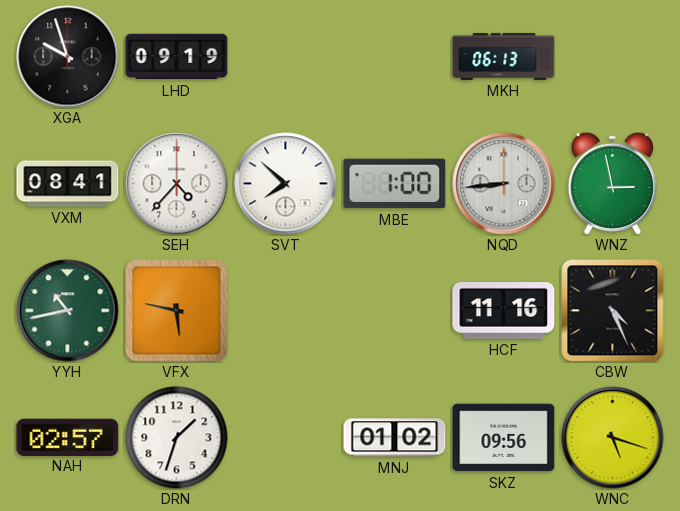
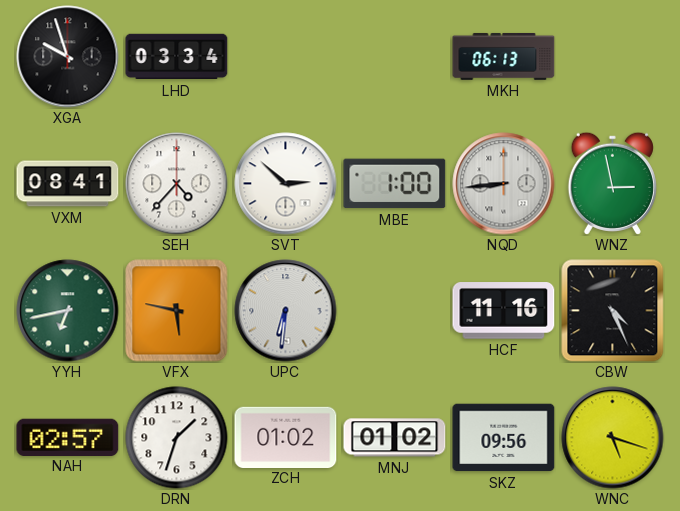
LHD: 09:19 -> 03:34
SVT: 7:52 -> 2:52
YYH: 10:43 -> 6:43
UPC: none -> 6:31
ZCH: none -> 01:02
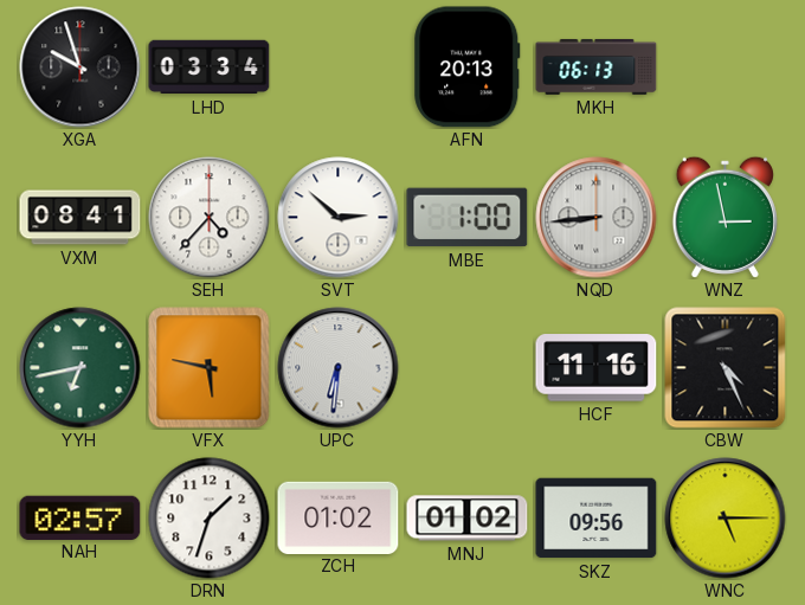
AFN: none -> 20:13
WNC: 5:18 -> 5:15
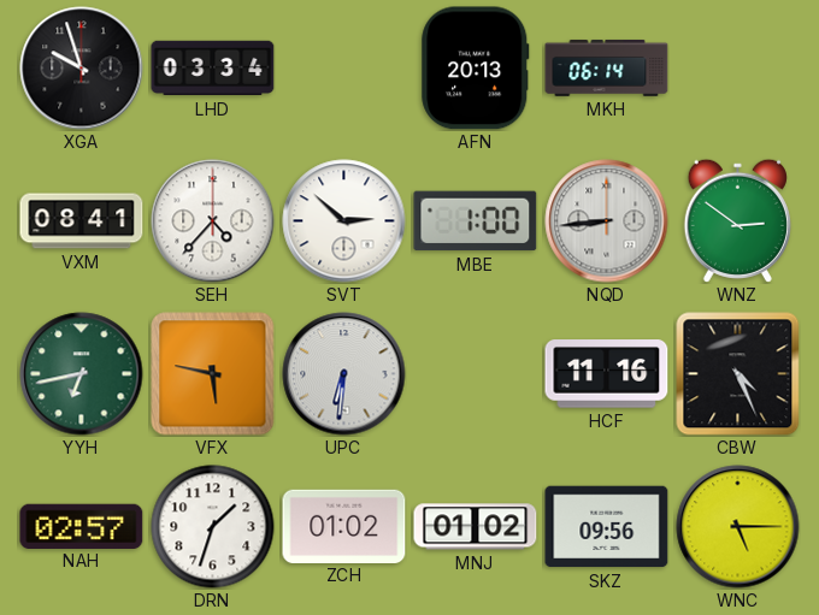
MKH: 06:13 -> 06:14
WNZ: 2:58 -> 2:51
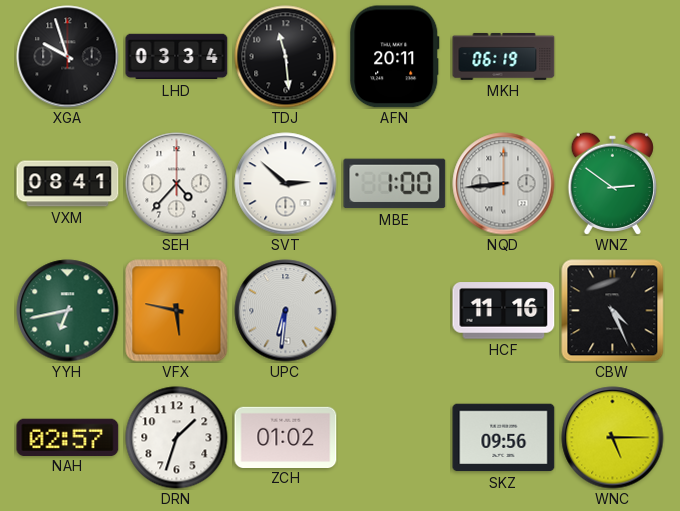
TDJ: none -> 11:29
AFN: 20:13 -> 20:11
MKH: 06:14 -> 06:19
MNJ: 01:02 -> none
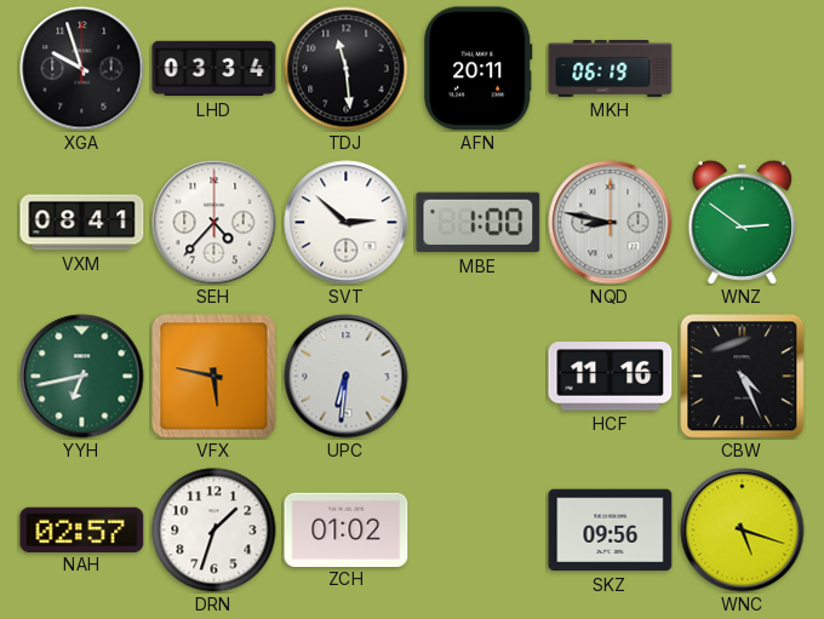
NQD: 8:44 -> 8:47
WNC: 5:15 -> 5:18
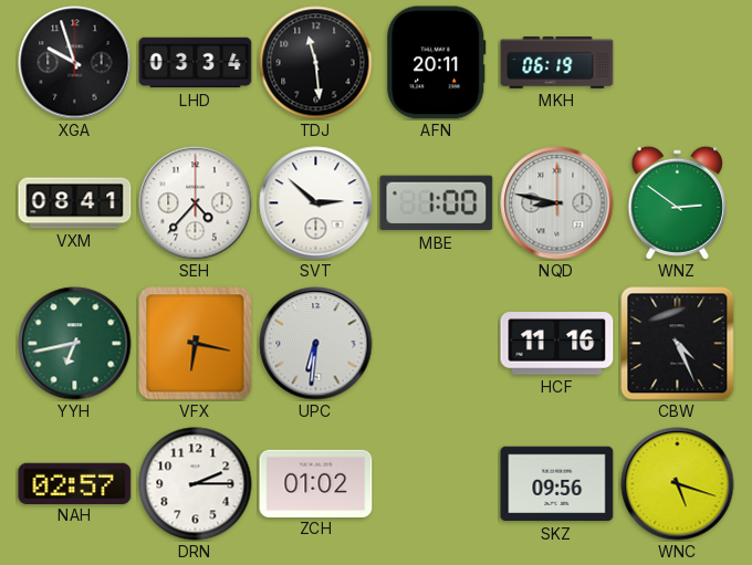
VFX: 5:47 -> 6:17
DRN: 1:33 -> 2:15
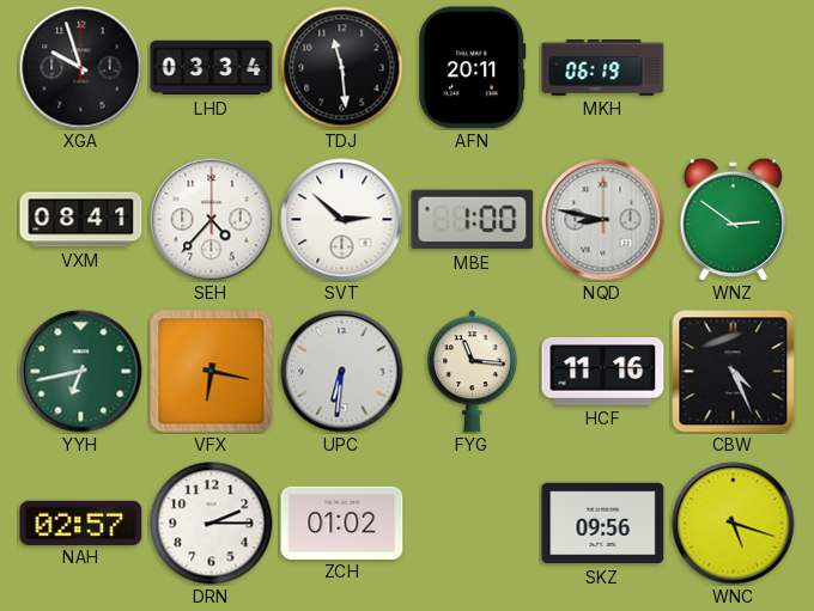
FYG: none -> 11:16
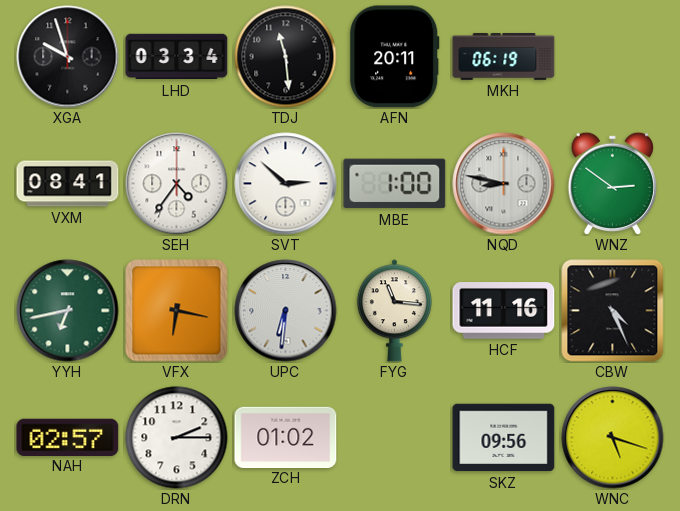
SEH: 4:37 -> 4:36
